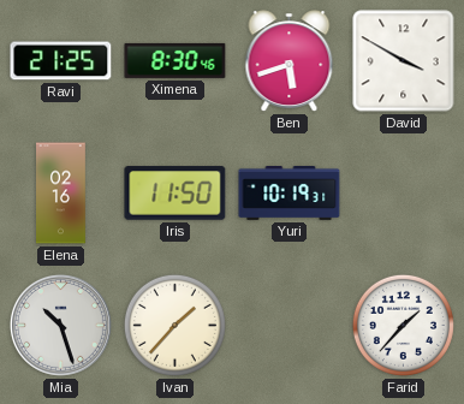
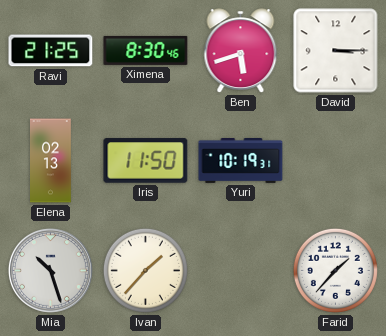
David: 3:50 -> 3:15
Elena: 02:16 -> 02:13
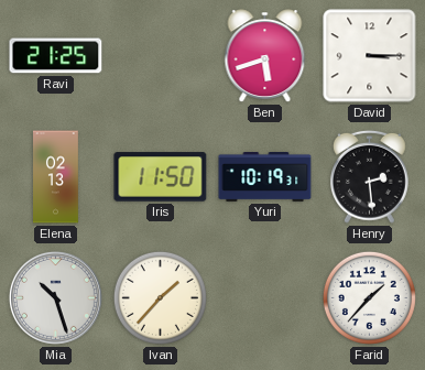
Ximena: 8:30 -> none
Henry: none -> 2:29
